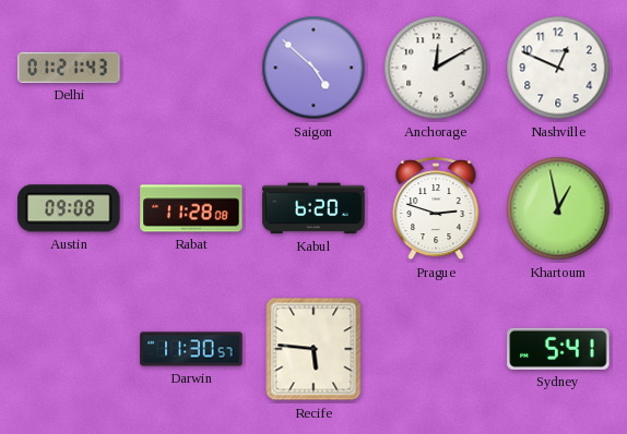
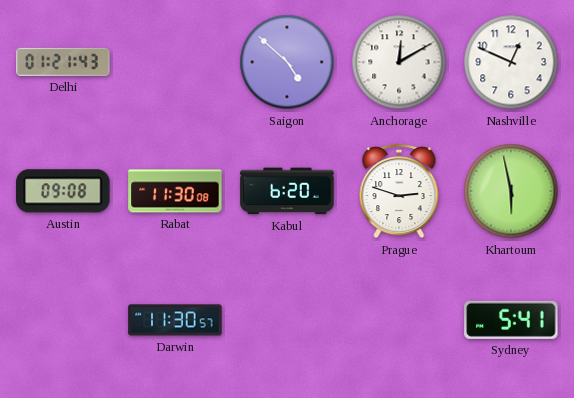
Rabat: 11:28 -> 11:30
Khartoum: 12:58 -> 5:58
Recife: 5:46 -> none
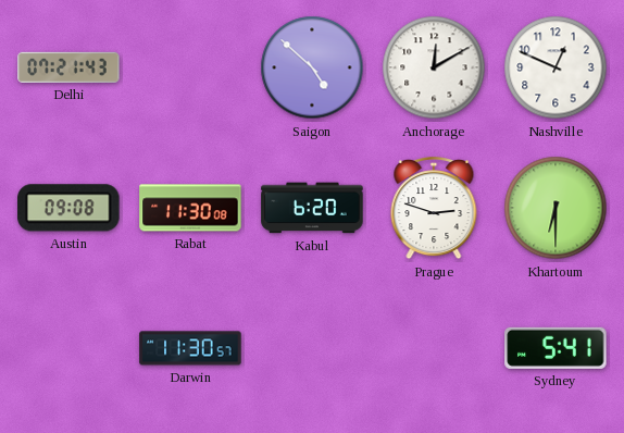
Delhi: 01:21 -> 07:21
Khartoum: 5:58 -> 6:30
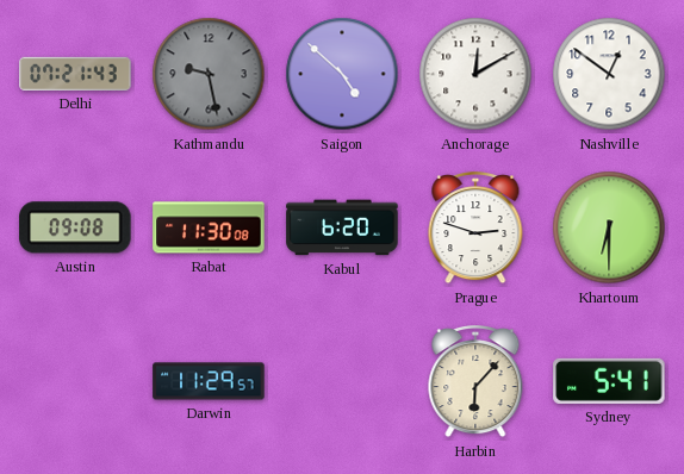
Kathmandu: none -> 9:28
Nashville: 12:49 -> 12:51
Darwin: 11:30 -> 11:29
Harbin: none -> 6:07
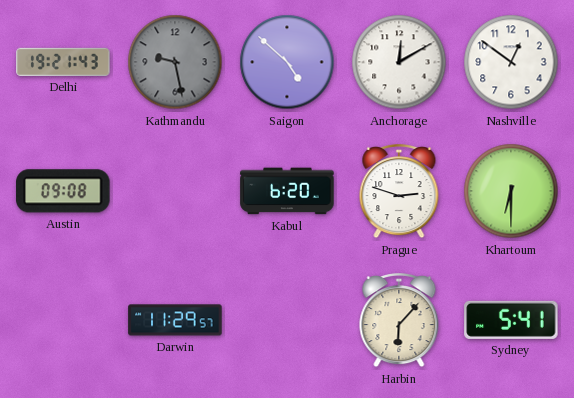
Delhi: 07:21 -> 19:21
Rabat: 11:30 -> none
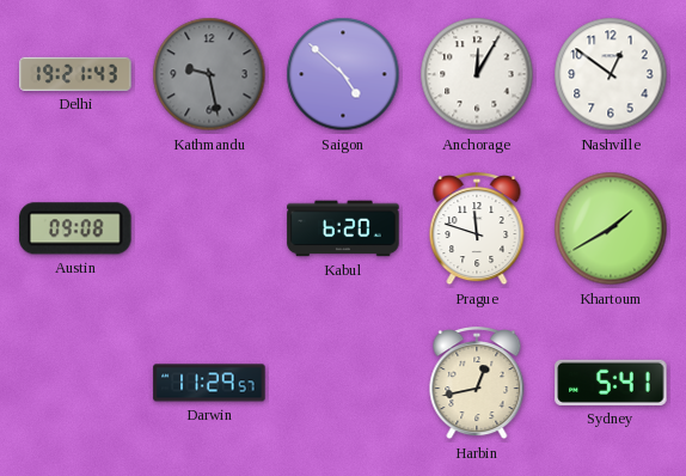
Anchorage: 12:10 -> 12:05
Prague: 2:48 -> 11:48
Khartoum: 6:30 -> 1:40
Harbin: 6:07 -> 12:43
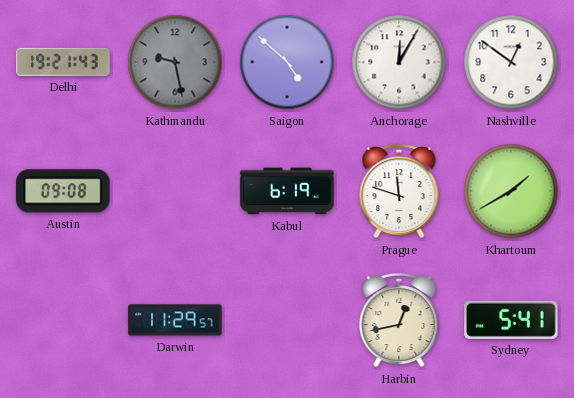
Kabul: 6:20 -> 6:19
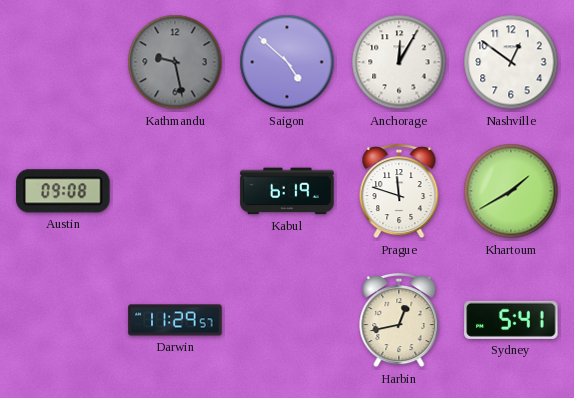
Delhi: 19:21 -> none
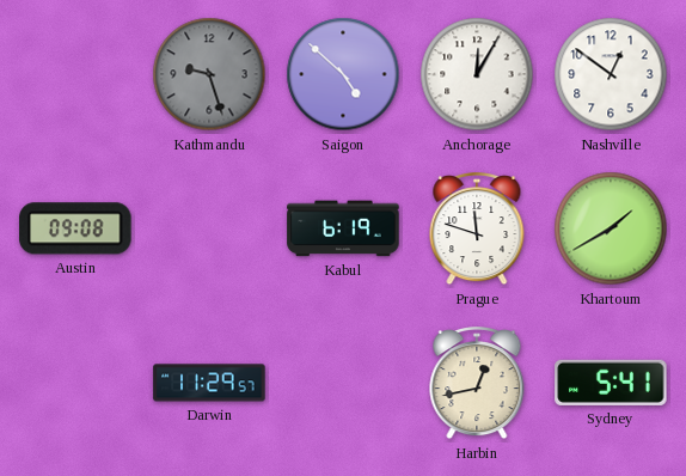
Kathmandu: 9:28 -> 9:27
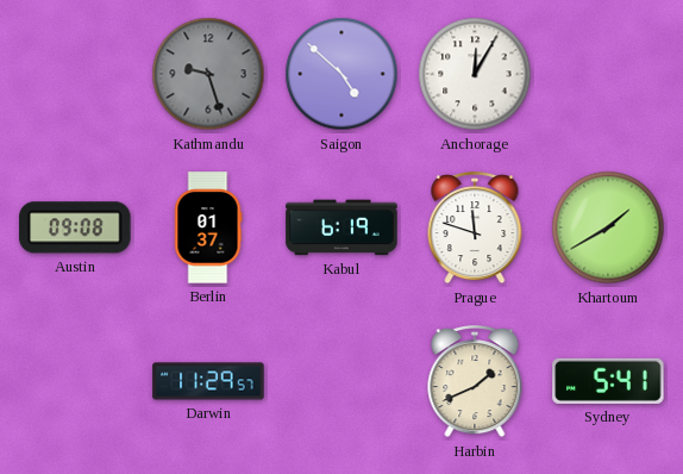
Nashville: 12:51 -> none
Berlin: none -> 01:37
Harbin: 12:43 -> 1:41
